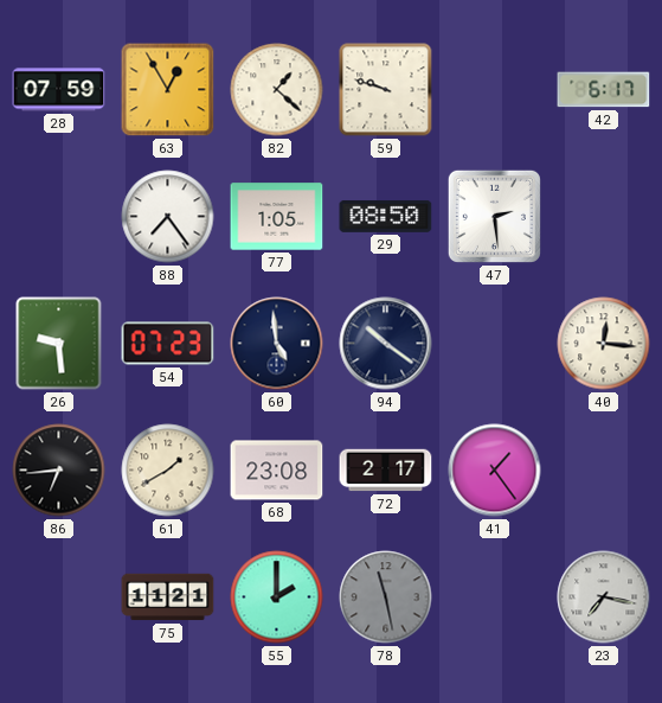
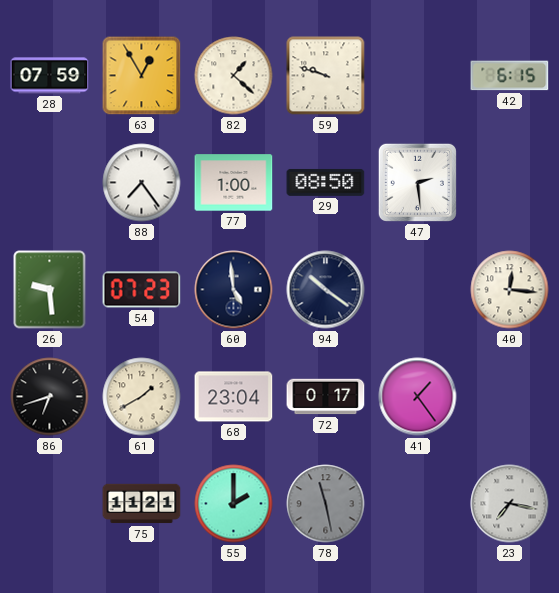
42: 6:17 -> 6:15
77: 1:05 -> 1:00
86: 6:44 -> 6:42
68: 23:08 -> 23:04
72: 2:17 -> 0:17
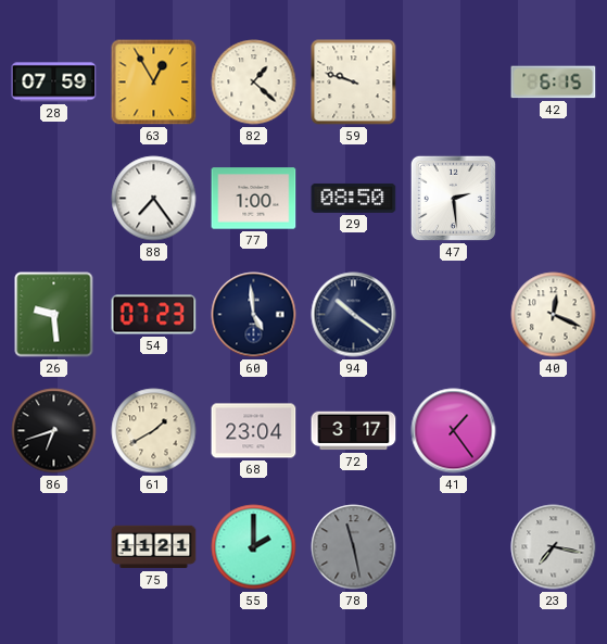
40: 12:16 -> 12:19
72: 0:17 -> 3:17
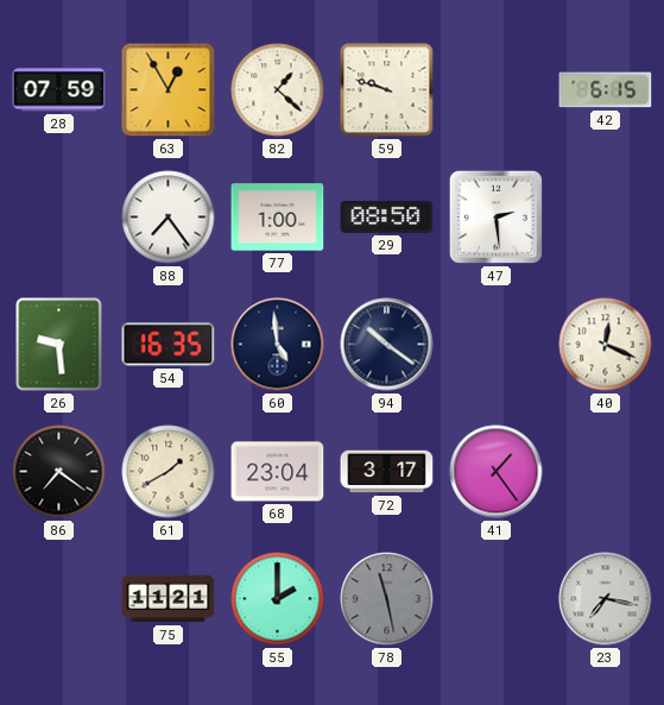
54: 07:23 -> 16:35
86: 6:42 -> 7:21
